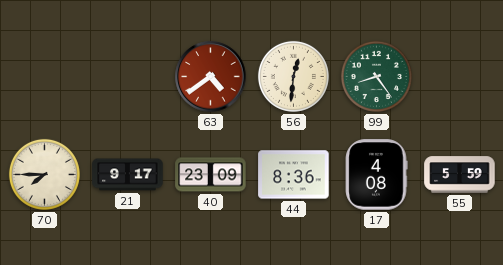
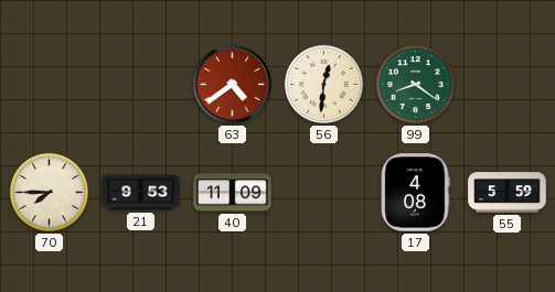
99: 8:24 -> 8:21
21: 9:17 -> 9:53
40: 23:09 -> 11:09
44: 8:36 -> none
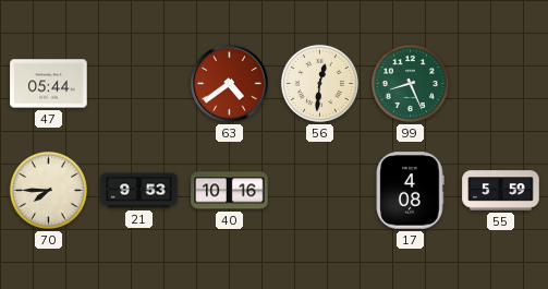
47: none -> 05:44
99: 8:21 -> 8:26
40: 11:09 -> 10:16
